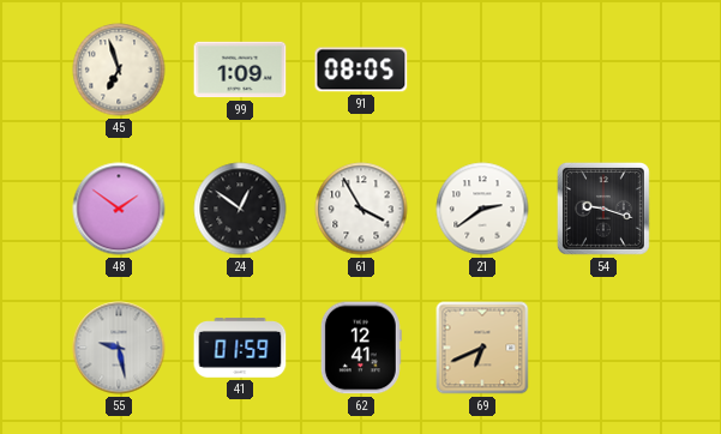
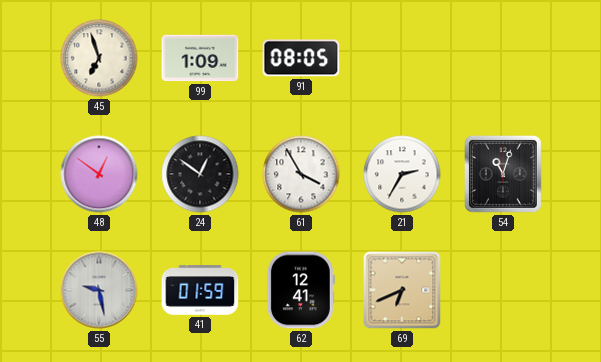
48: 1:51 -> 12:51
21: 2:39 -> 2:35
54: 9:18 -> 11:03
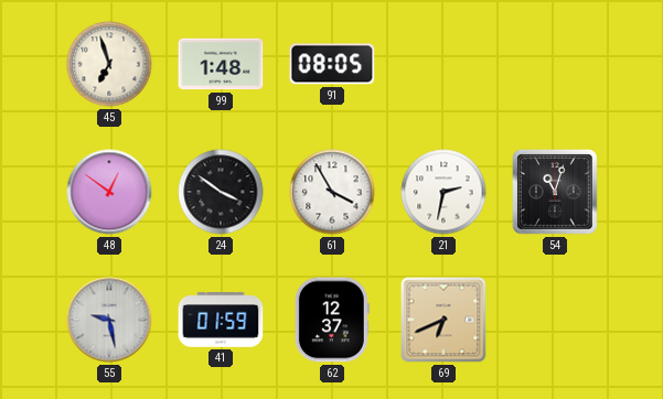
99: 1:09 -> 1:48
24: 12:51 -> 3:51
21: 2:35 -> 2:32
62: 12:41 -> 12:37
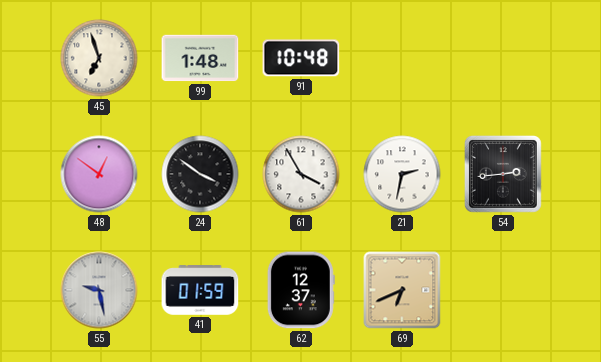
91: 08:05 -> 10:48
54: 11:03 -> 2:44
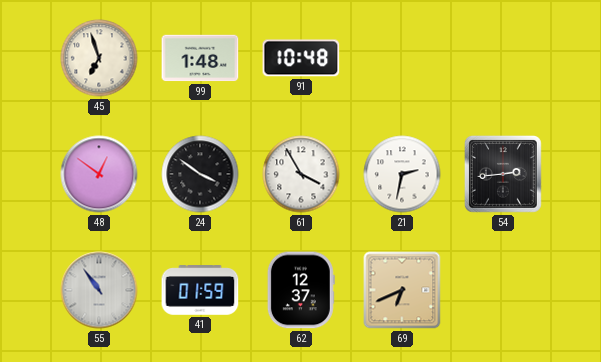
55: 9:28 -> 10:54
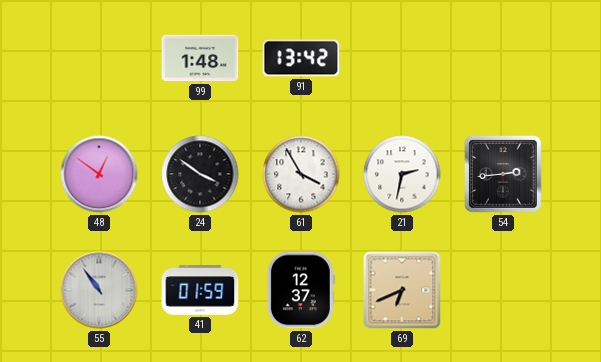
45: 6:57 -> none
91: 10:48 -> 13:42
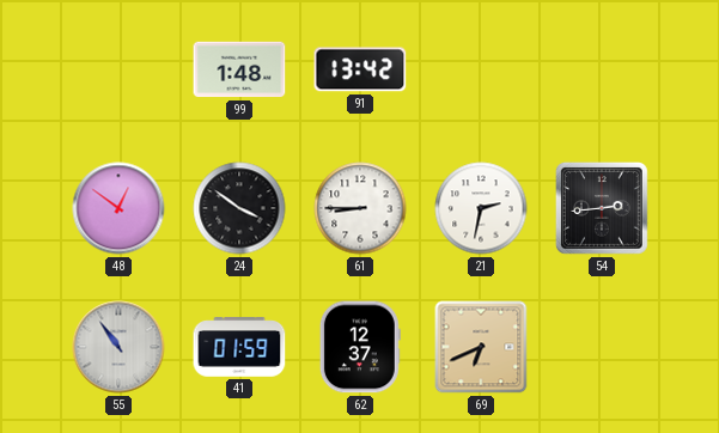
61: 3:55 -> 8:45
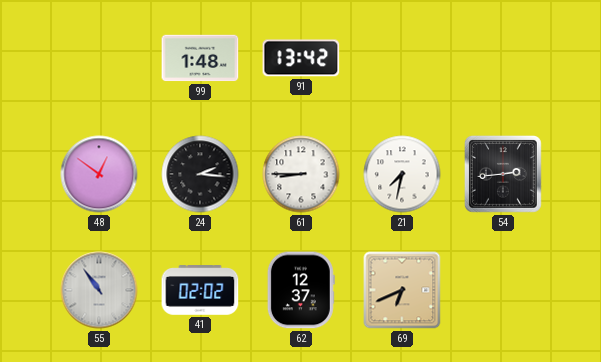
24: 3:51 -> 2:16
21: 2:32 -> 7:32
41: 01:59 -> 02:02
